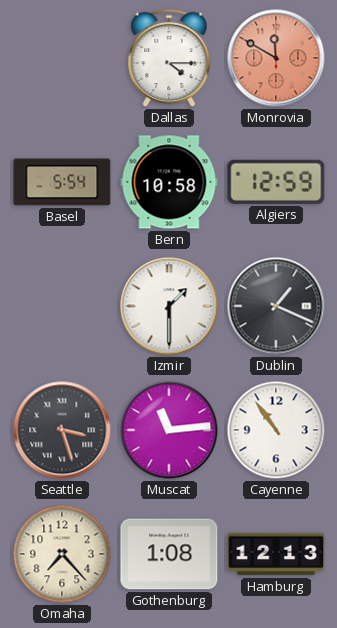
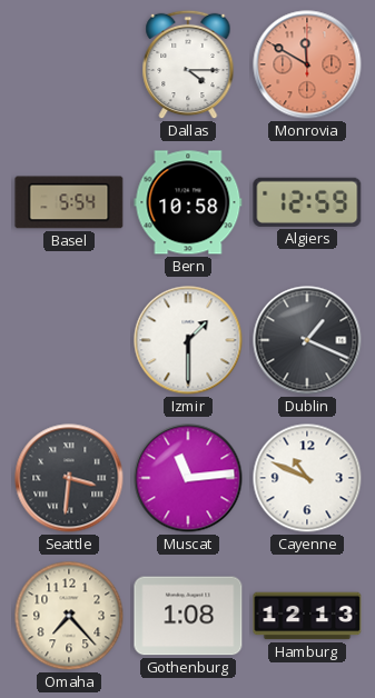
Seattle: 3:27 -> 3:31
Cayenne: 10:54 -> 10:49
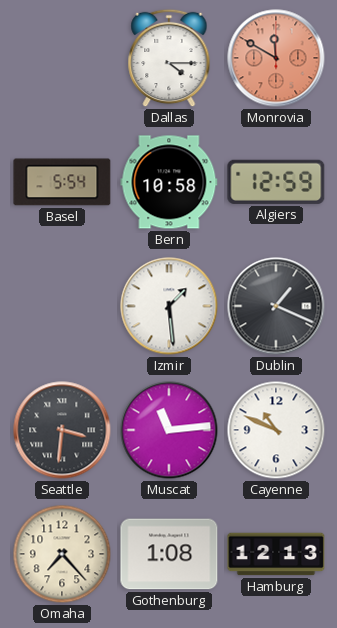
Izmir: 1:30 -> 1:29
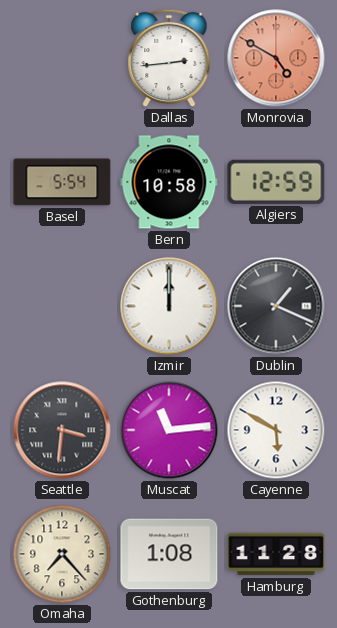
Dallas: 4:15 -> 2:44
Monrovia: 11:50 -> 4:50
Izmir: 1:29 -> 12:00
Cayenne: 10:49 -> 5:50
Hamburg: 12:13 -> 11:28
